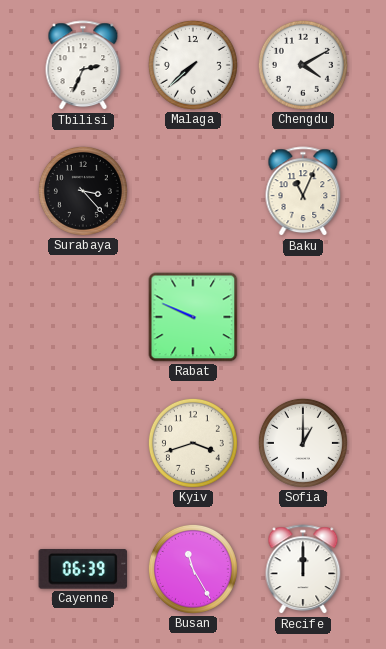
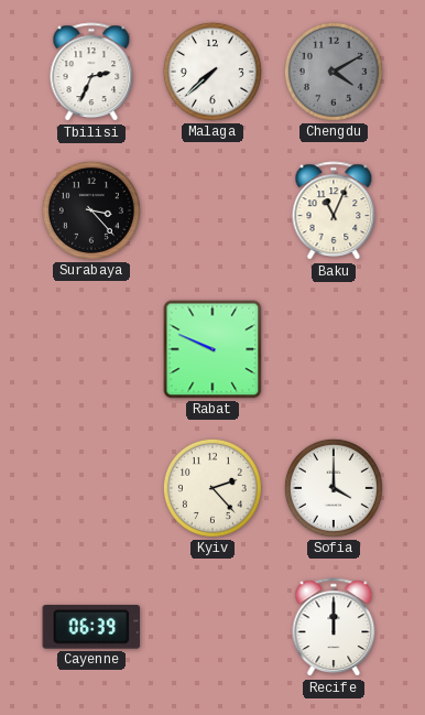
Chengdu dial: white -> grey
Kyiv: 3:42 -> 2:23
Sofia: 1:00 -> 4:00
Busan: 11:25 -> none
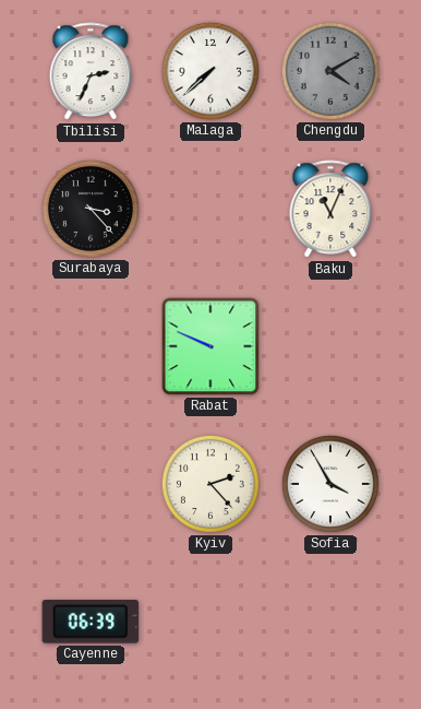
Sofia: 4:00 -> 3:55
Recife: 12:00 -> none
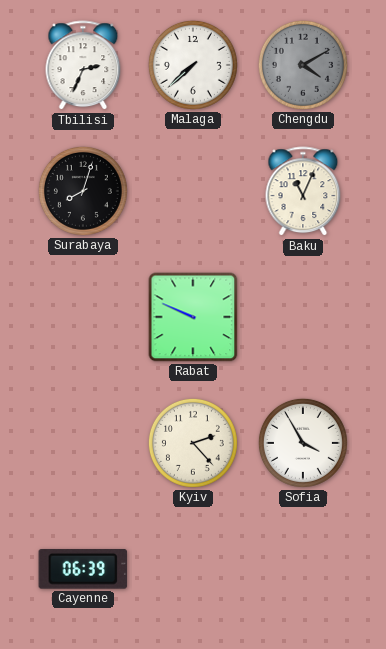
Surabaya: 3:23 -> 8:03
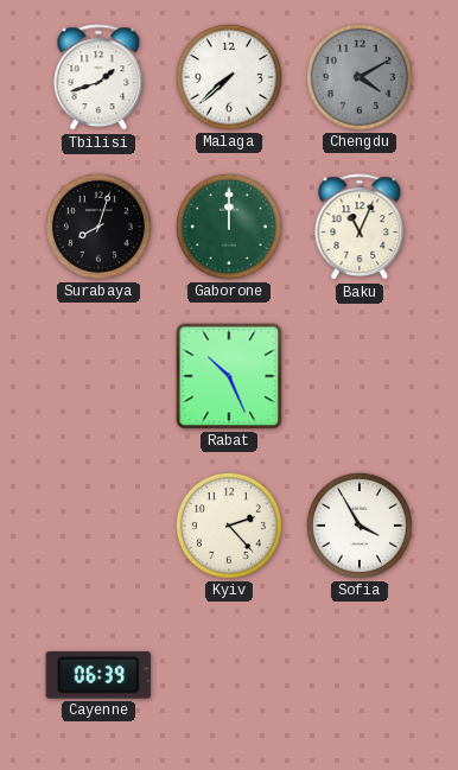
Tbilisi: 2:34 -> 1:42
Gaborone: none -> 12:00
Rabat: 9:49 -> 10:26
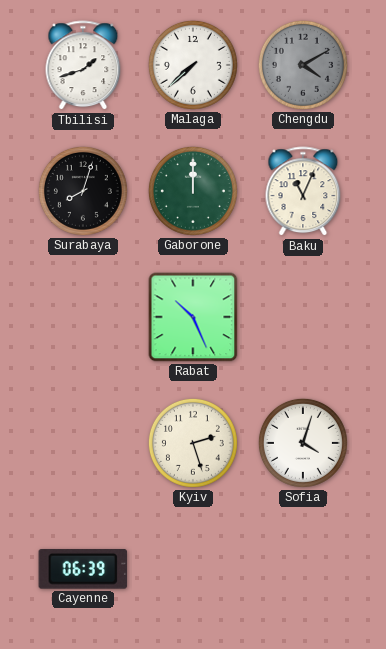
Kyiv: 2:23 -> 2:27
Sofia: 3:55 -> 4:03
